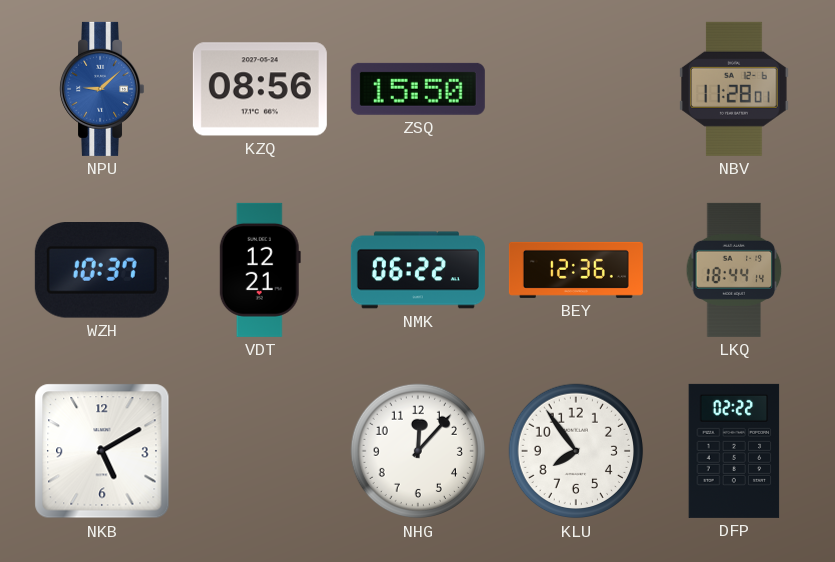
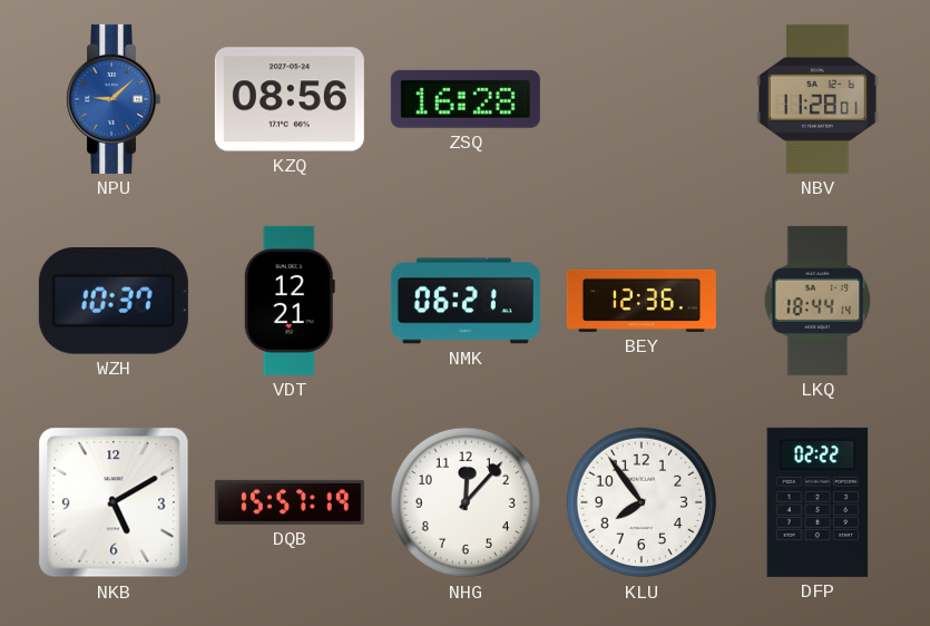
ZSQ: 15:50 -> 16:28
NMK: 06:22 -> 06:21
DQB: none -> 15:57
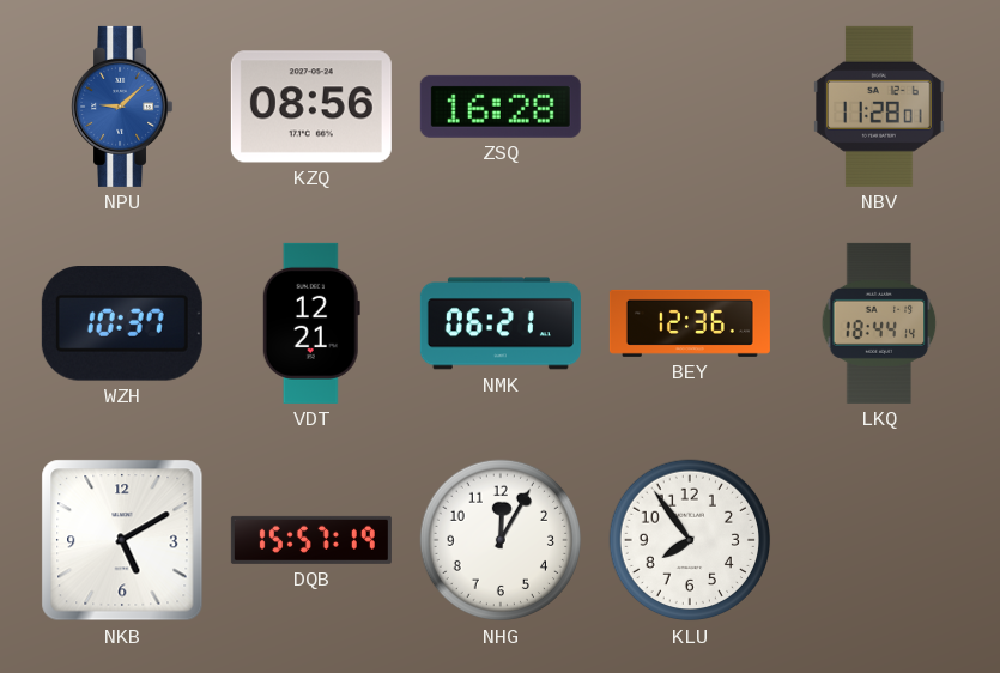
NHG: 12:07 -> 12:05
DFP: 02:22 -> none
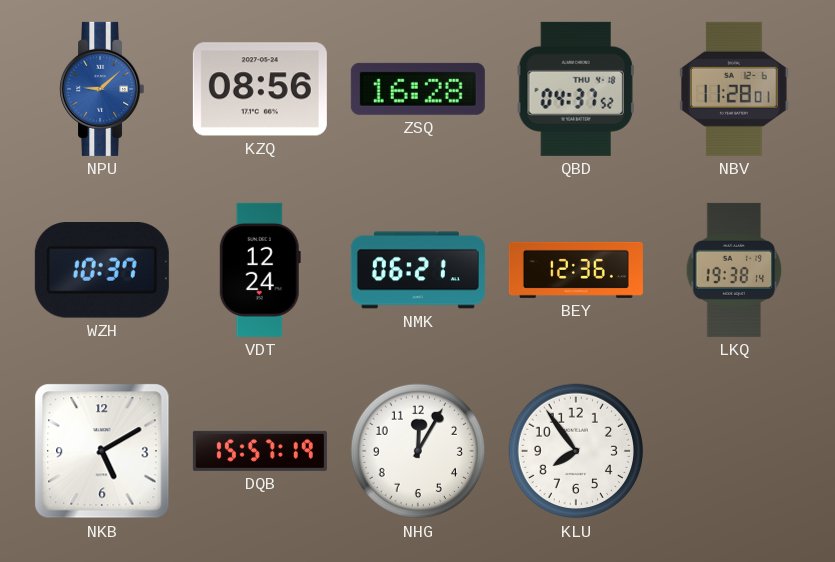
QBD: none -> 04:37
VDT: 12:21 -> 12:24
LKQ: 18:44 -> 19:38
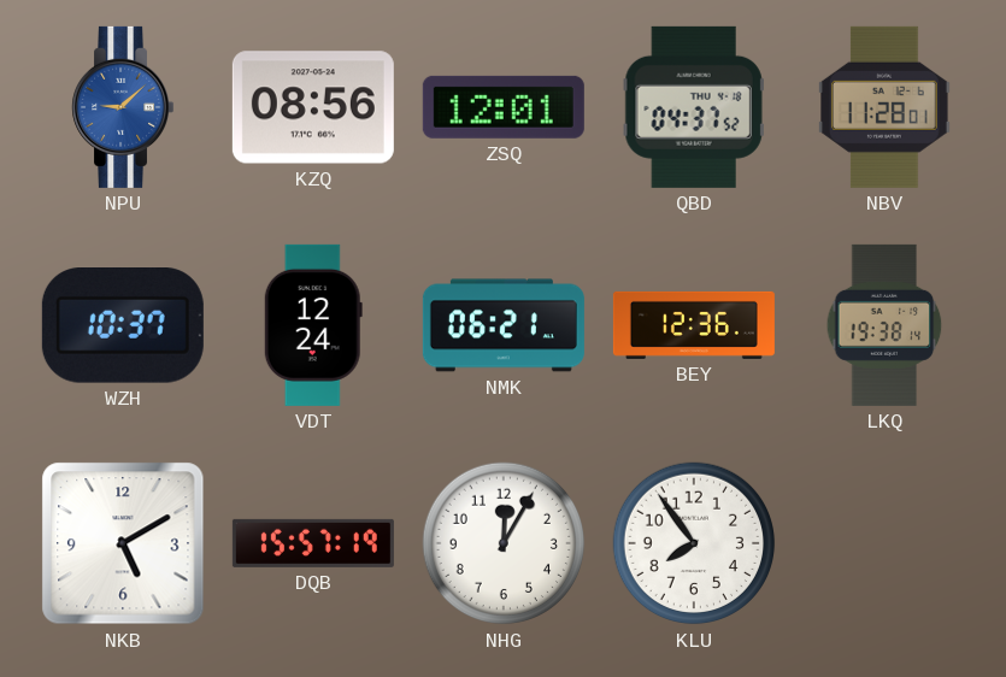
ZSQ: 16:28 -> 12:01
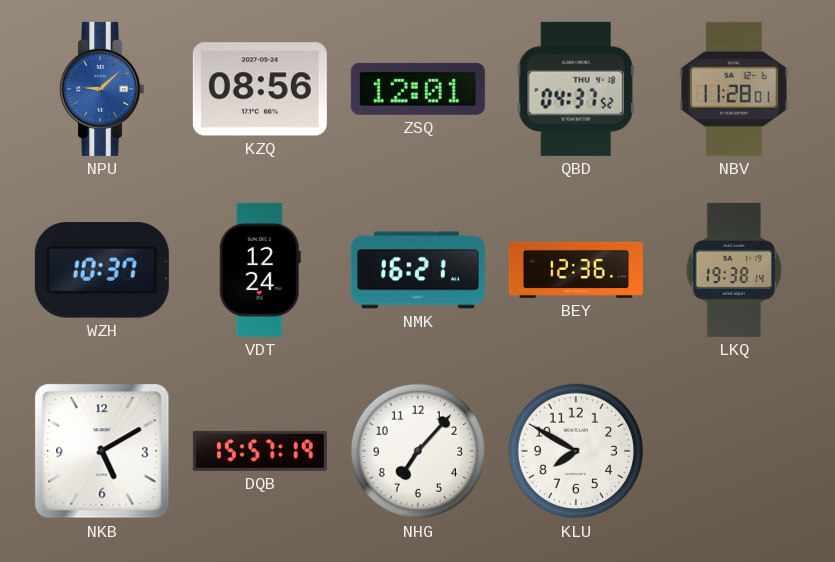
NMK: 06:21 -> 16:21
NHG: 12:05 -> 7:07
KLU: 7:54 -> 7:50
